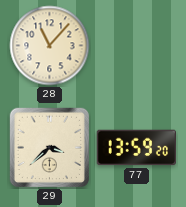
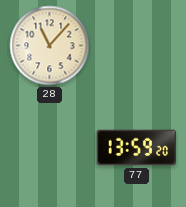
29: 3:38 -> none
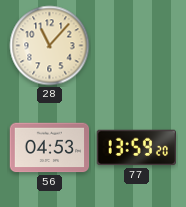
56: none -> 04:53
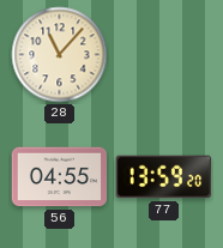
56: 04:53 -> 04:55
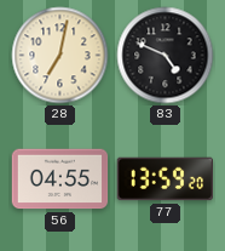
28: 11:07 -> 7:02
83: none -> 4:49
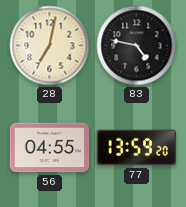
83: 4:49 -> 4:47
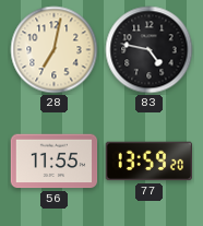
56: 04:55 -> 11:55
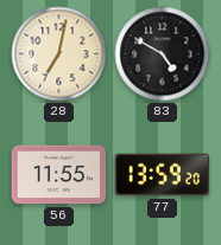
83: 4:47 -> 4:50
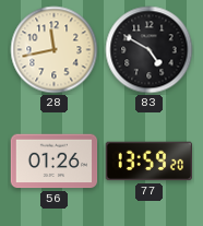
28: 7:02 -> 11:43
56: 11:55 -> 01:26
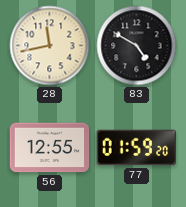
56: 01:26 -> 12:55
77: 13:59 -> 01:59
